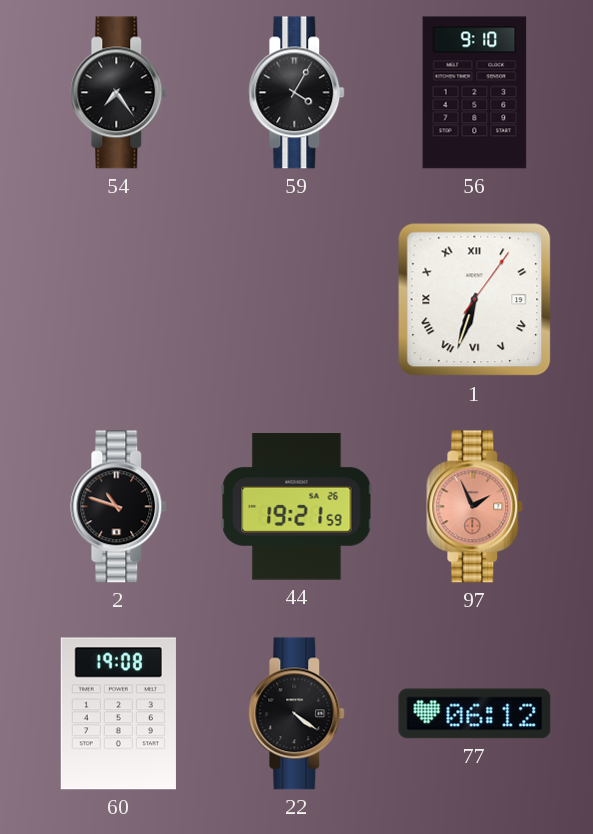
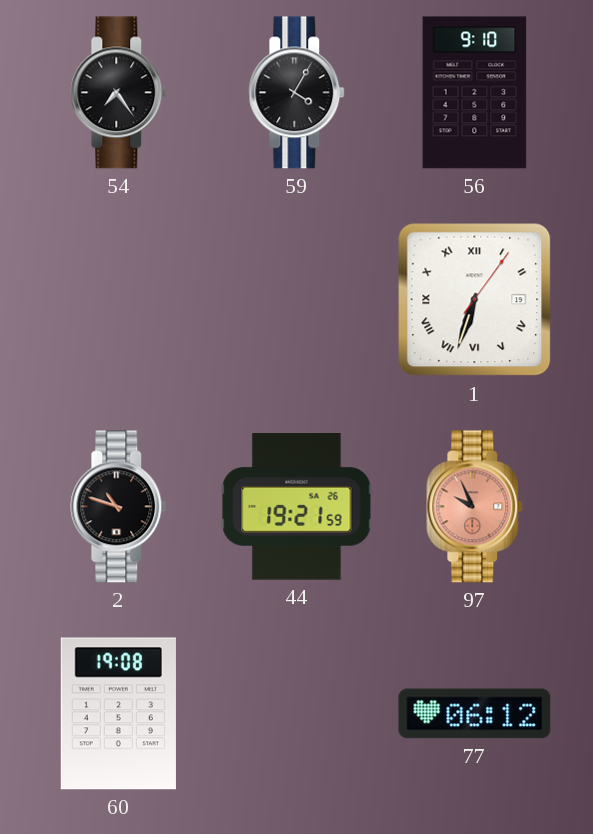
97: 1:56 -> 9:56
22: 4:21 -> none
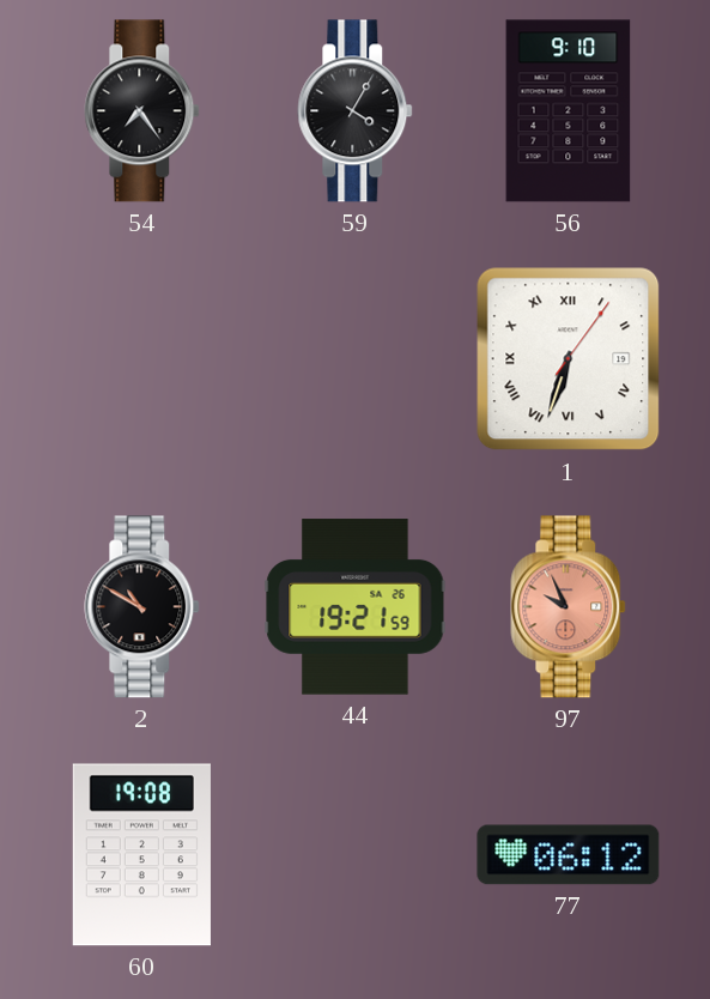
2: 10:48 -> 10:50
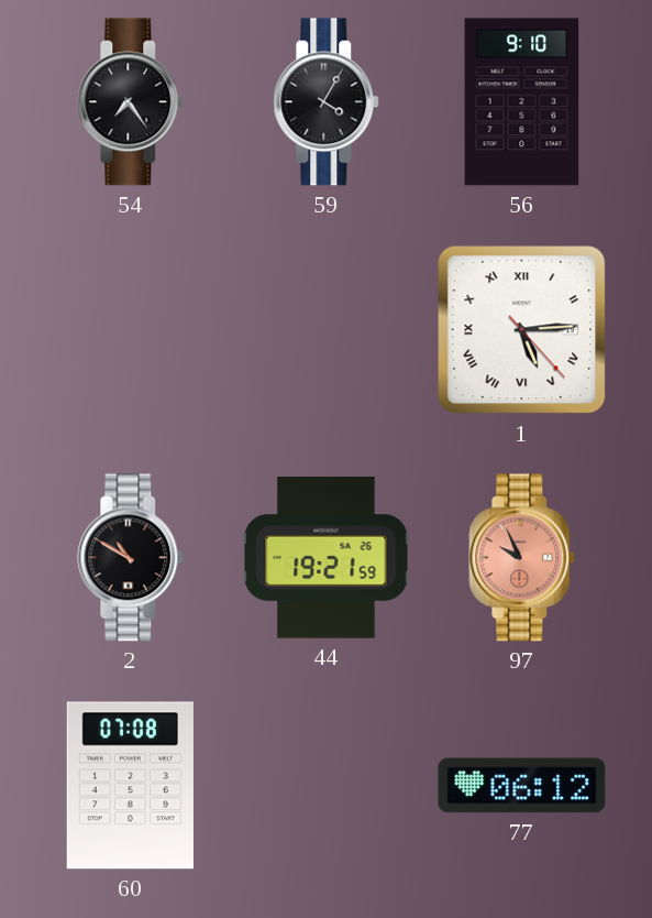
1: 6:33 -> 5:14
60: 19:08 -> 07:08
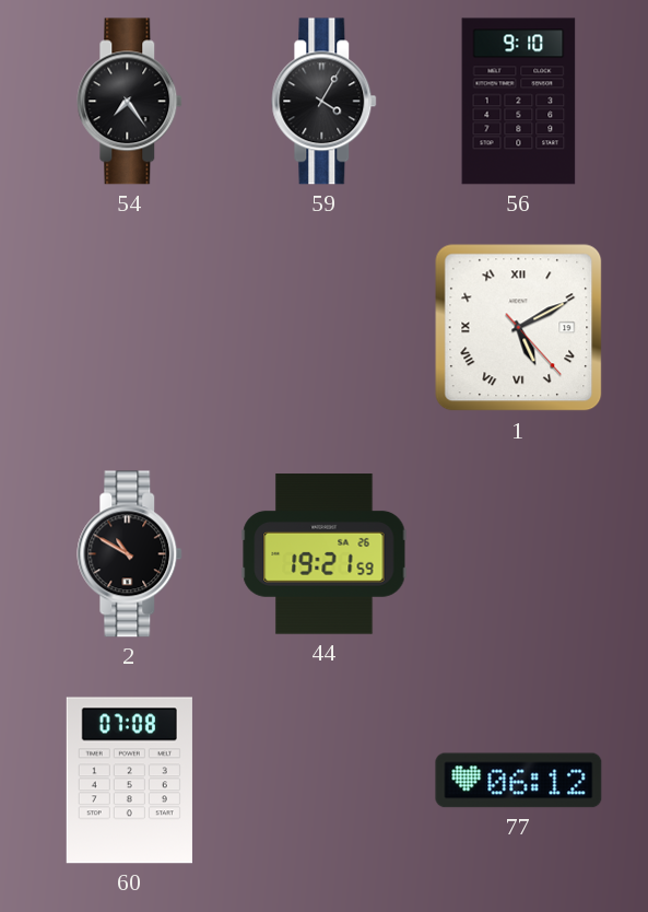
1: 5:14 -> 5:10
97: 9:56 -> none
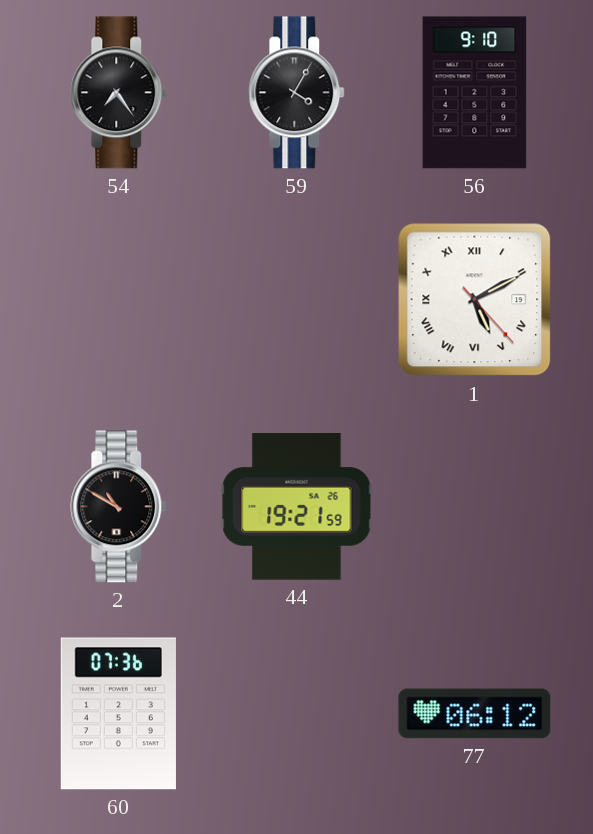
60: 07:08 -> 07:36
